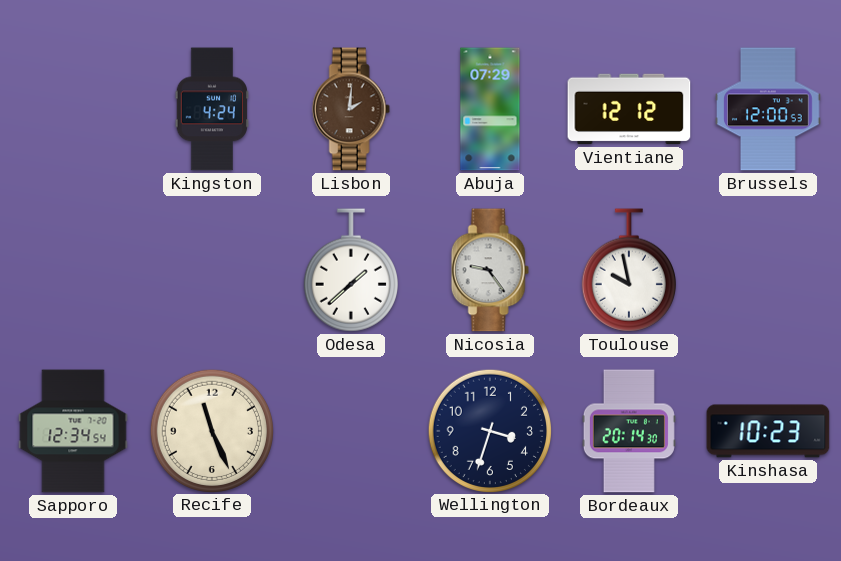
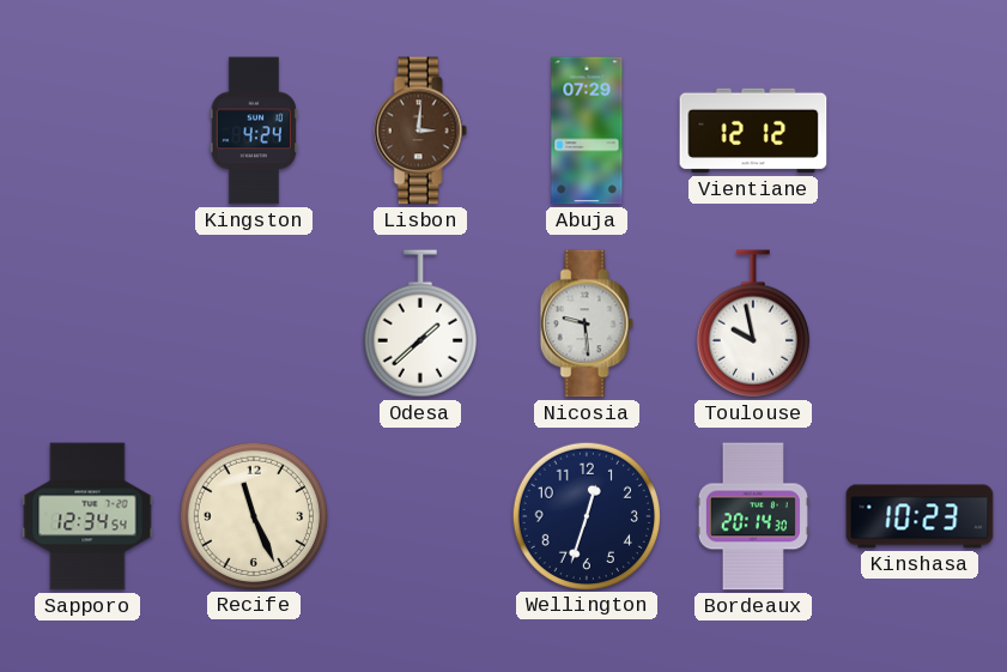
Lisbon: 2:01 -> 3:01
Brussels: 12:00 -> none
Nicosia: 9:24 -> 9:29
Wellington: 3:33 -> 12:33
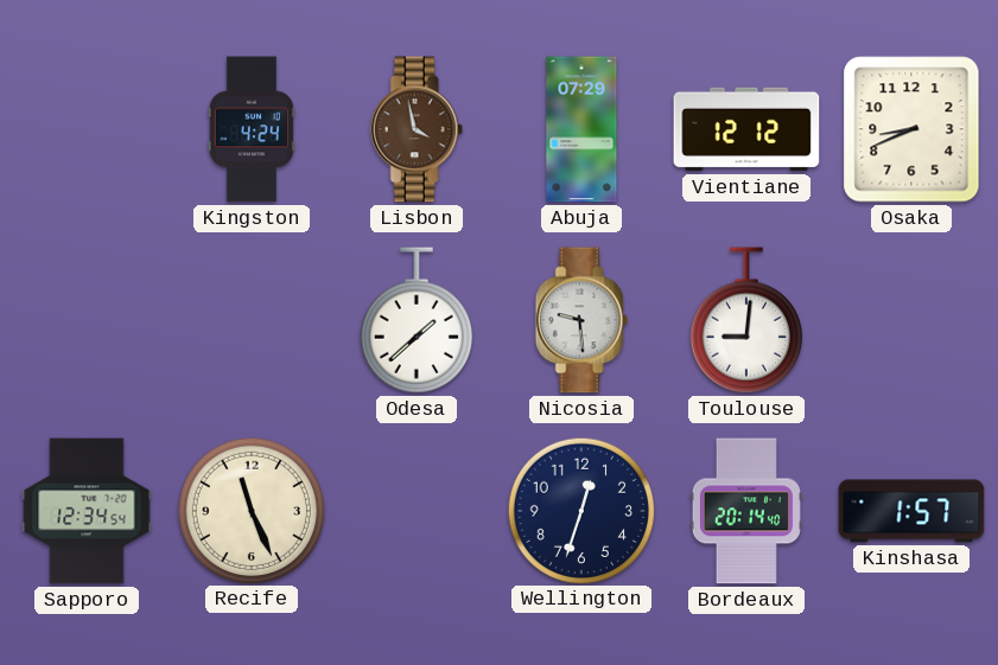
Lisbon: 3:01 -> 3:58
Osaka: none -> 8:41
Toulouse: 9:58 -> 9:01
Bordeaux: 20:14:30 -> 20:14:40
Kinshasa: 10:23 -> 1:57
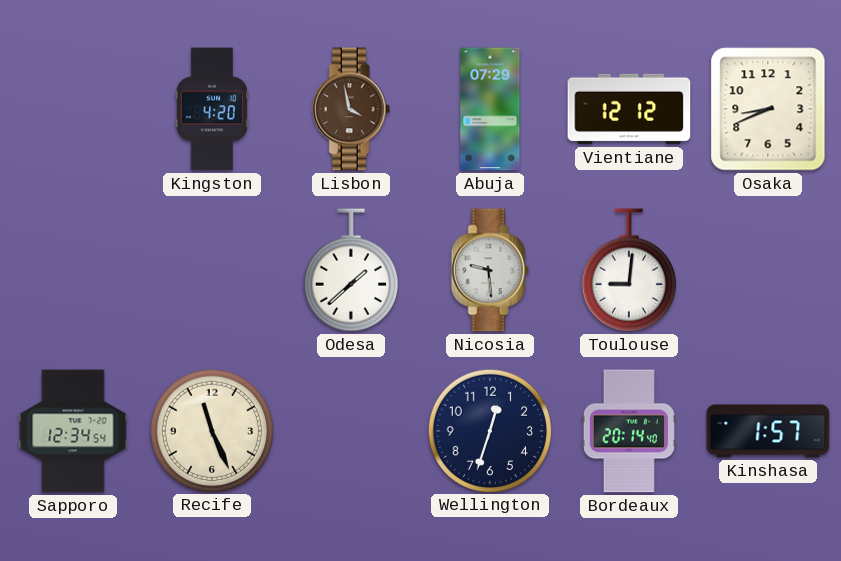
Kingston: 4:24 -> 4:20
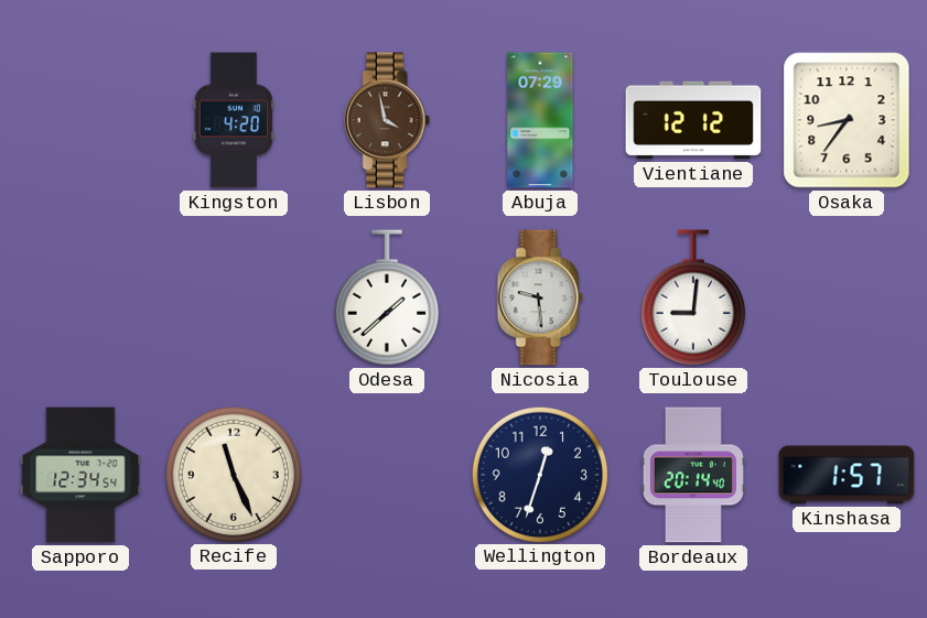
Osaka: 8:41 -> 8:36
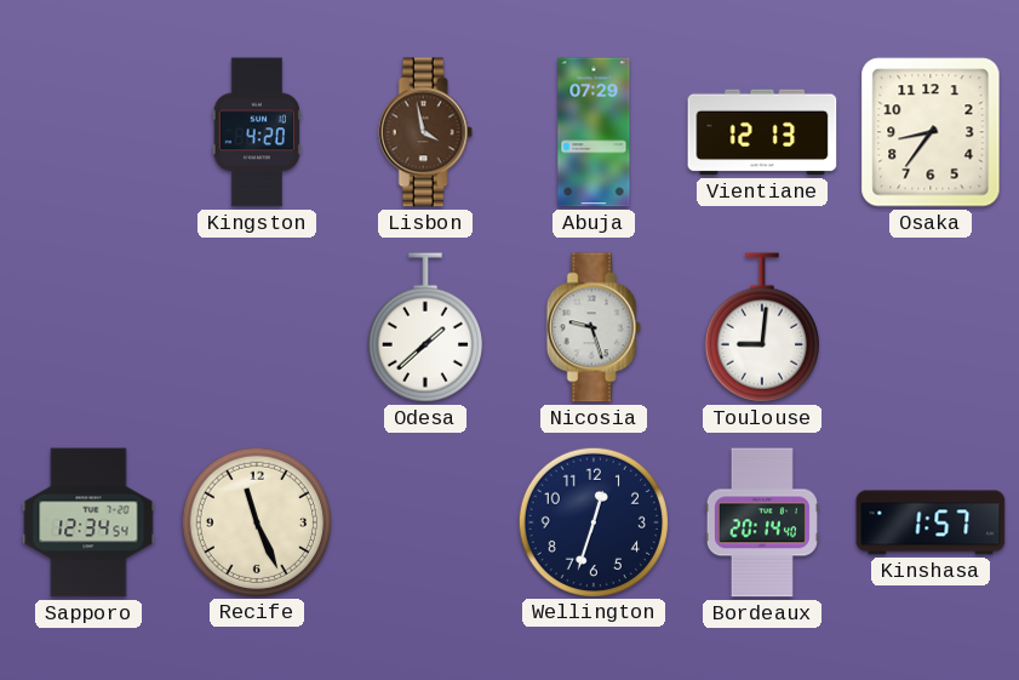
Vientiane: 12:12 -> 12:13
Nicosia: 9:29 -> 9:27
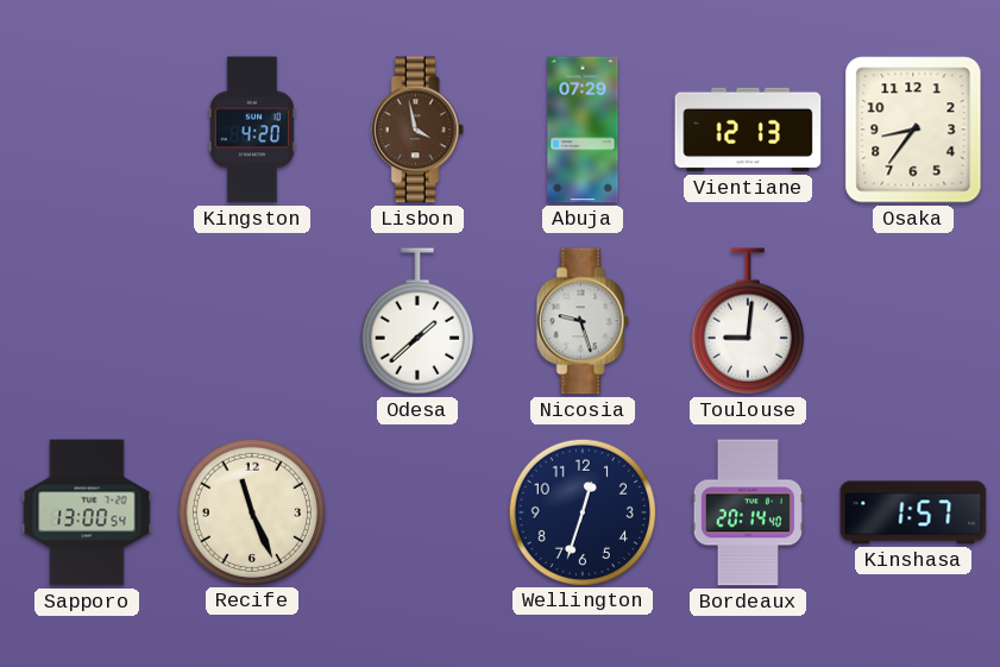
Sapporo: 12:34 -> 13:00
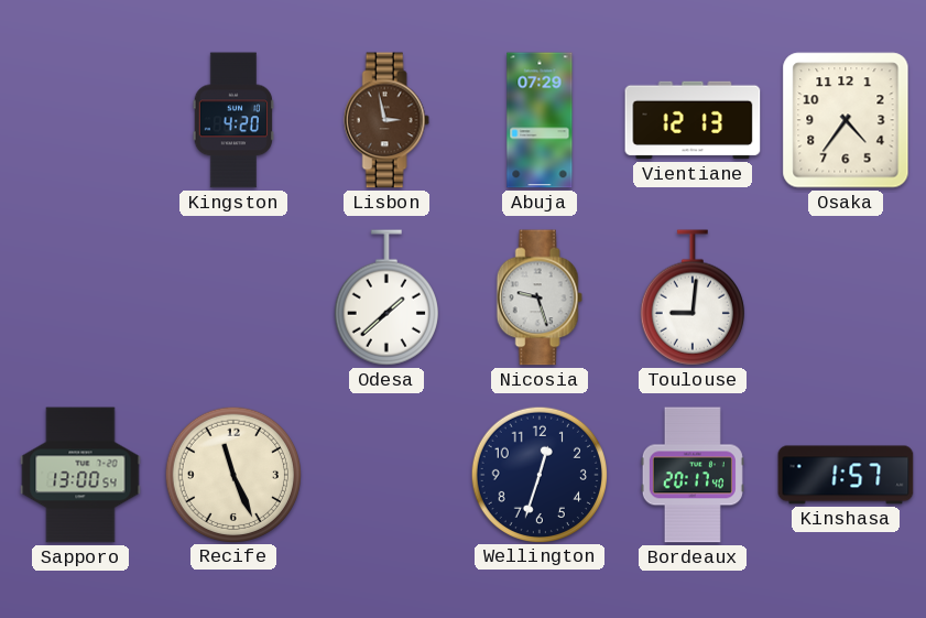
Lisbon: 3:58 -> 2:58
Osaka: 8:36 -> 4:36
Bordeaux: 20:14 -> 20:17
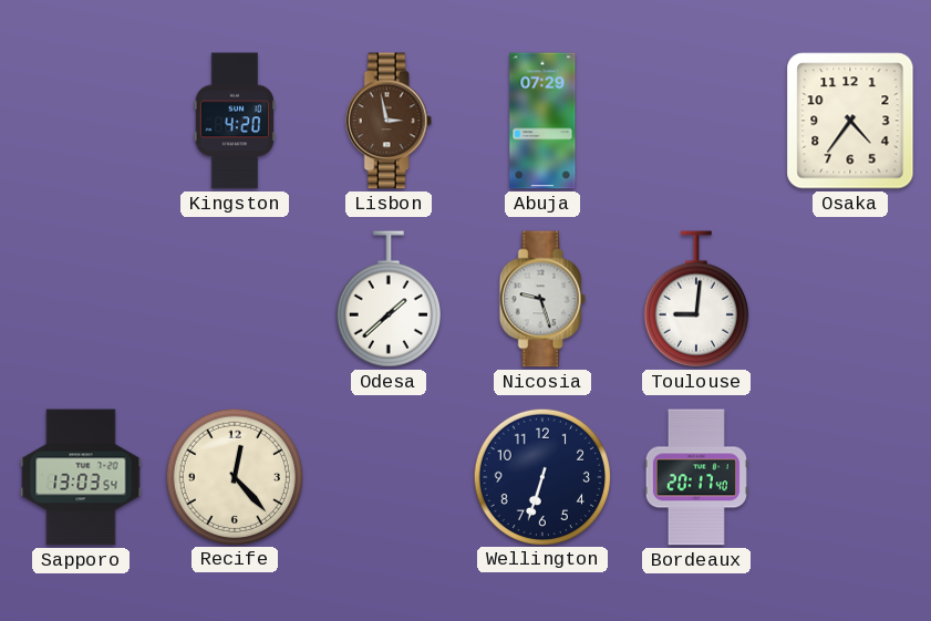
Vientiane: 12:13 -> none
Sapporo: 13:00 -> 13:03
Recife: 11:26 -> 12:23
Wellington: 12:33 -> 6:33
Kinshasa: 1:57 -> none
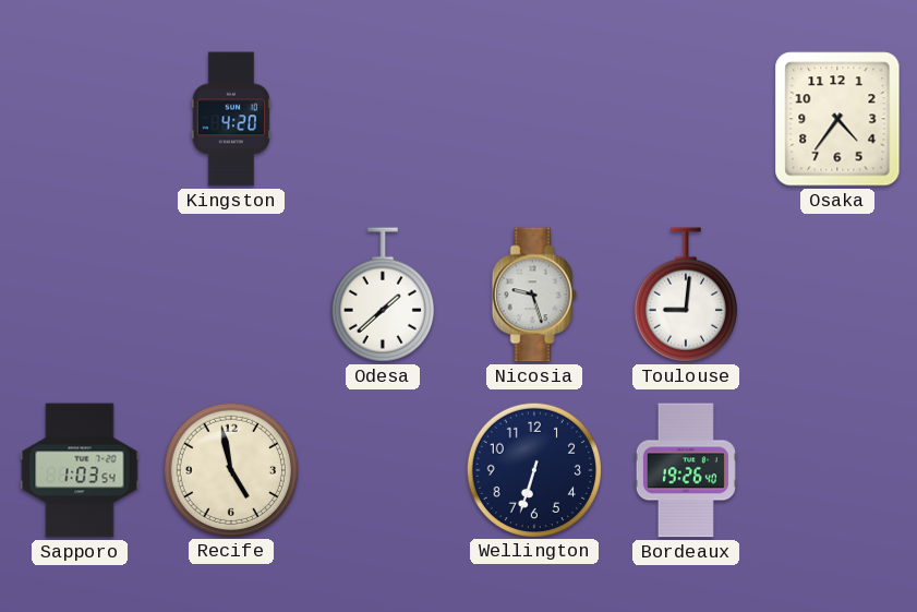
Lisbon: 2:58 -> none
Abuja: 07:29 -> none
Sapporo: 13:03 -> 1:03
Recife: 12:23 -> 4:58
Bordeaux: 20:17 -> 19:26
